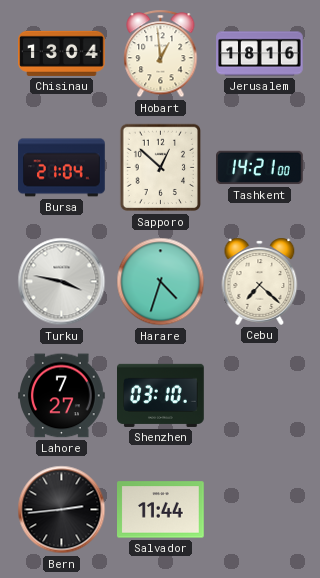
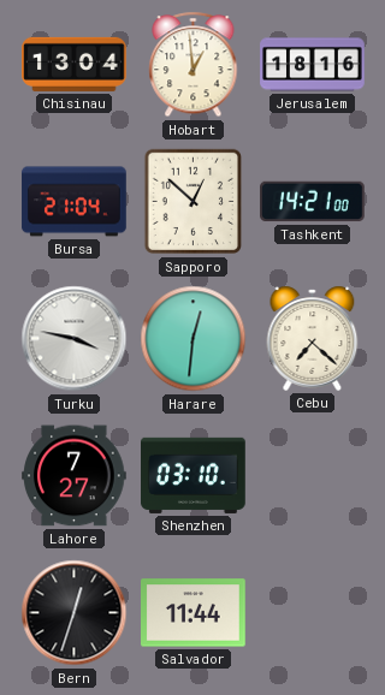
Harare: 4:33 -> 12:31
Bern: 2:44 -> 12:33
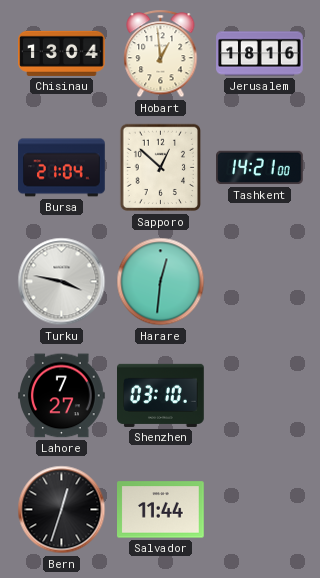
Cebu: 7:22 -> none
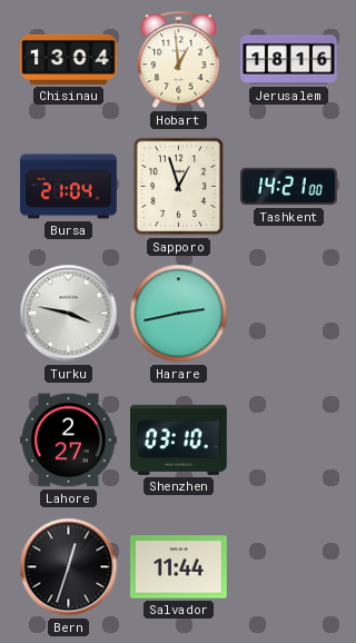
Sapporo: 12:52 -> 12:57
Harare: 12:31 -> 2:43
Lahore: 7:27 -> 2:27
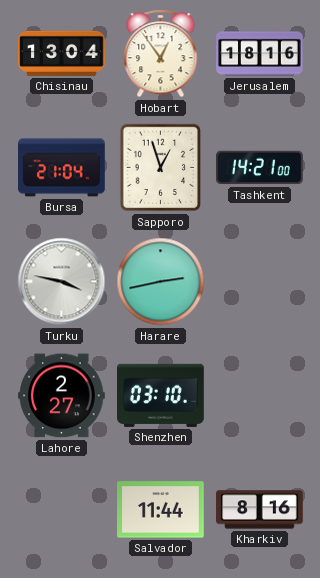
Hobart: 12:59 -> 12:54
Bern: 12:33 -> none
Kharkiv: none -> 8:16
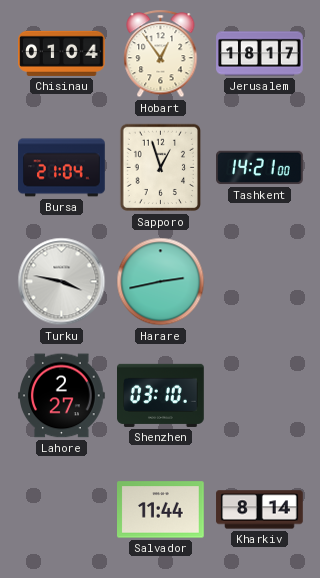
Chisinau: 13:04 -> 01:04
Jerusalem: 18:16 -> 18:17
Kharkiv: 8:16 -> 8:14
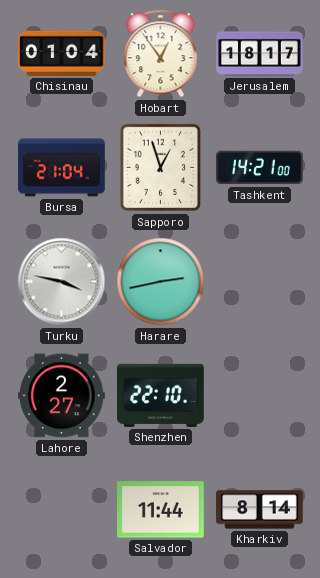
Shenzhen: 03:10 -> 22:10
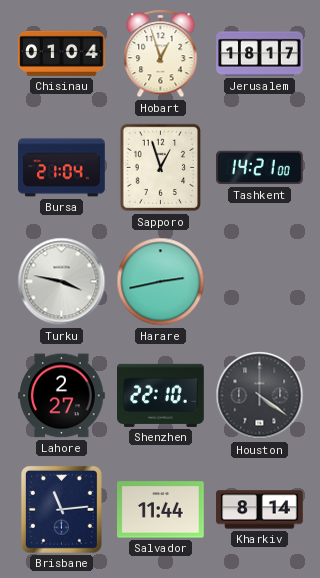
Hobart: 12:54 -> 12:57
Houston: none -> 4:21
Brisbane: none -> 11:14
